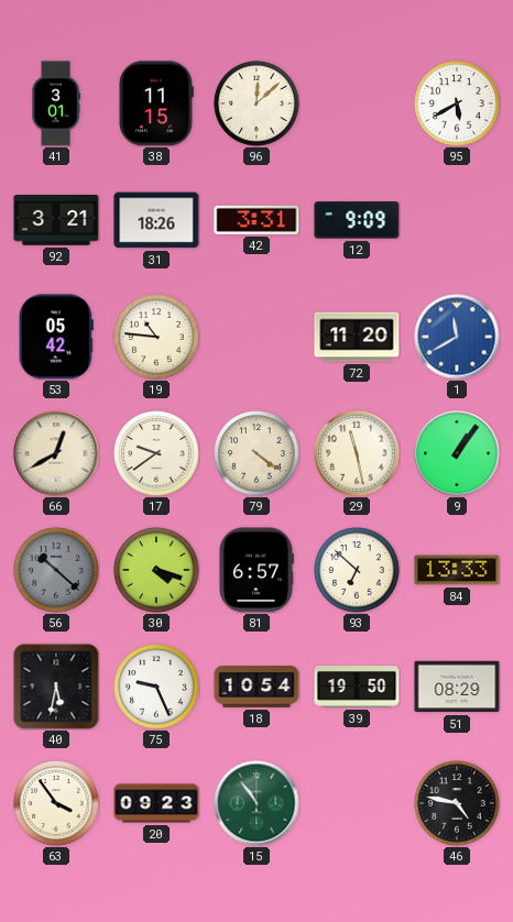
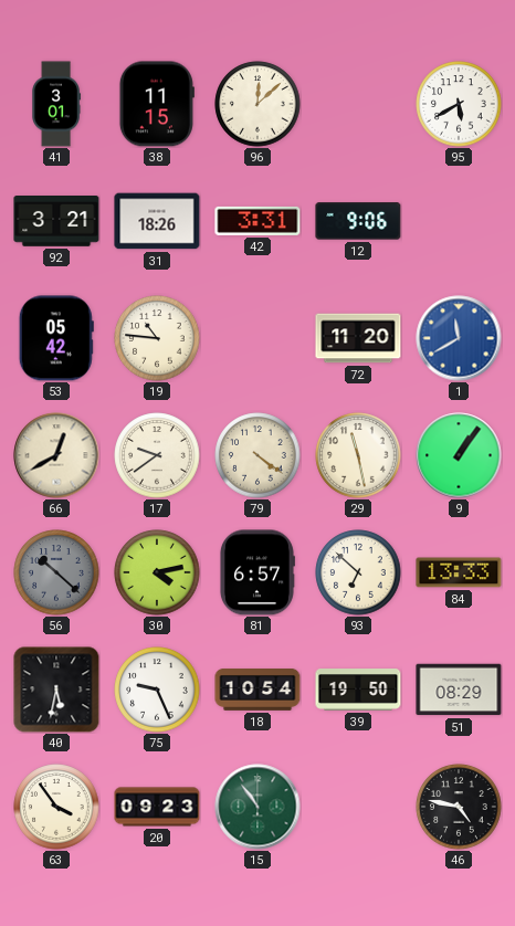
12: 9:09 -> 9:06
30: 4:18 -> 4:13
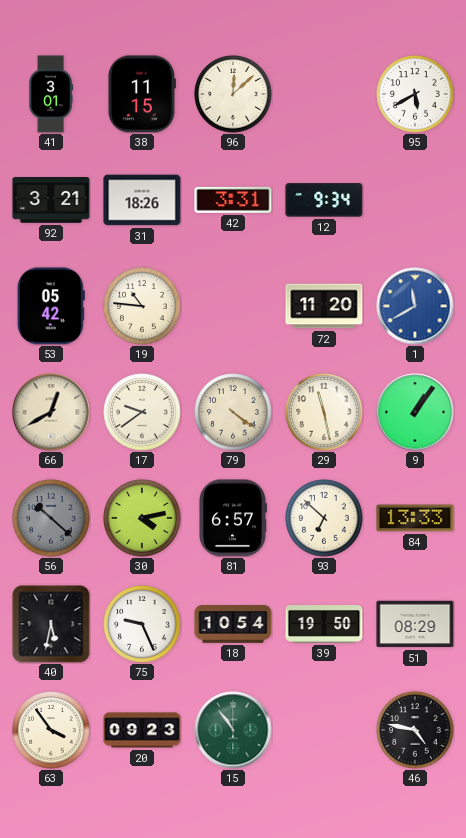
12: 9:06 -> 9:34
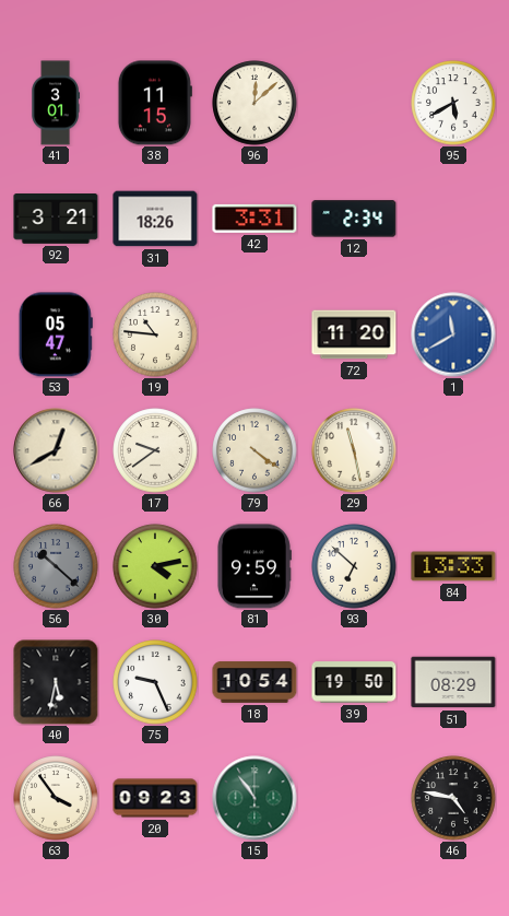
12: 9:34 -> 2:34
53: 05:42 -> 05:47
9: 1:06 -> none
81: 6:57 -> 9:59
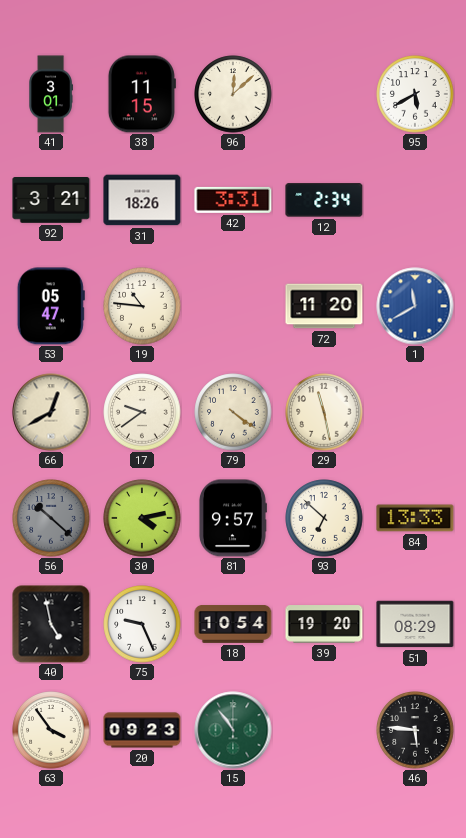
81: 9:59 -> 9:57
40: 5:32 -> 4:58
39: 19:50 -> 19:20
46: 4:47 -> 5:46
